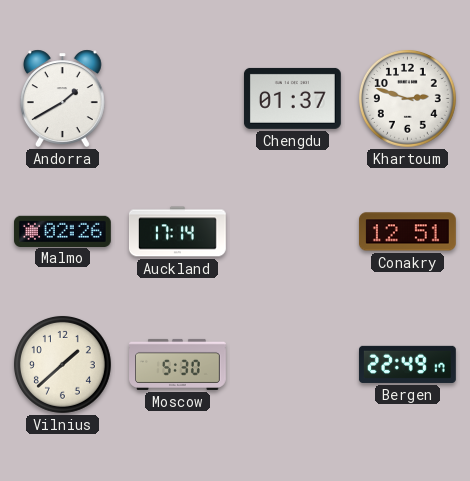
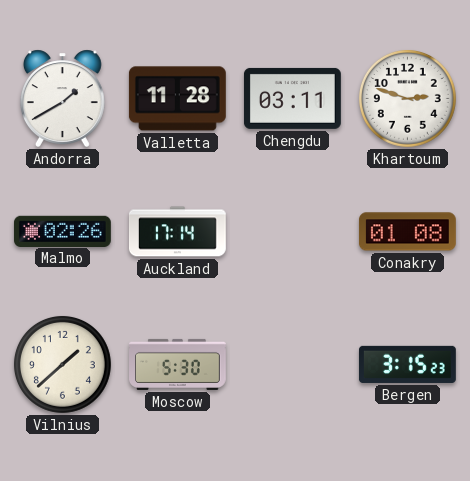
Valletta: none -> 11:28
Chengdu: 01:37 -> 03:11
Conakry: 12:51 -> 01:08
Bergen: 22:49 -> 3:15
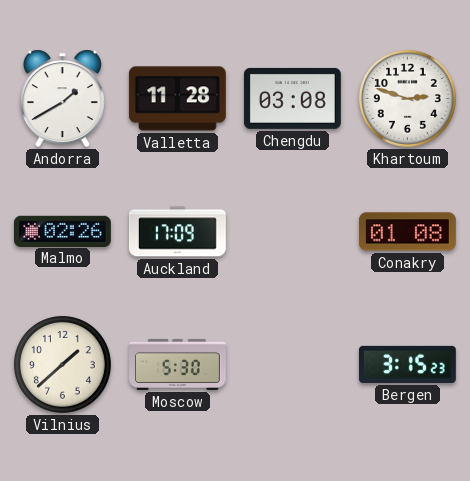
Chengdu: 03:11 -> 03:08
Auckland: 17:14 -> 17:09
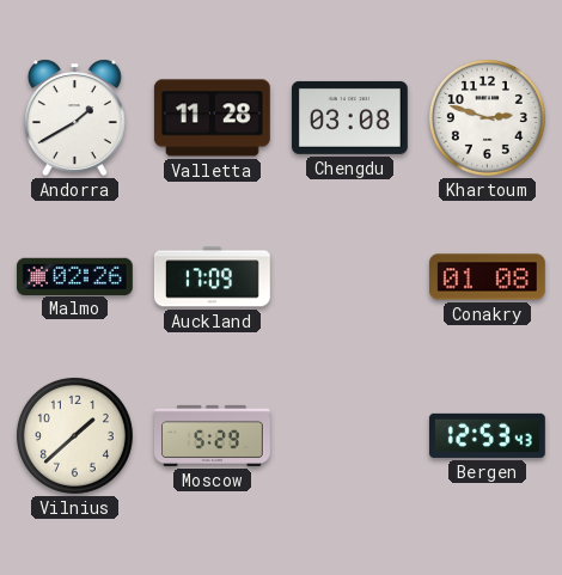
Moscow: 5:30 -> 5:29
Bergen: 3:15 -> 12:53
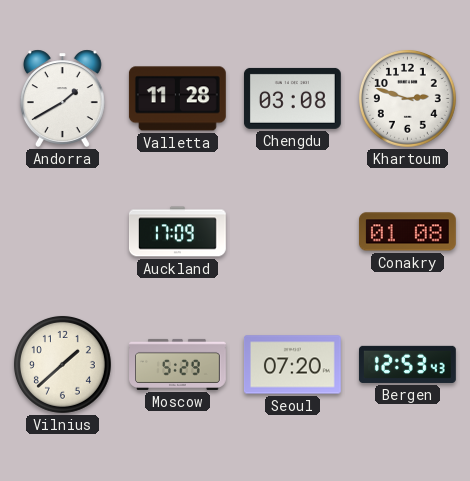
Malmo: 02:26 -> none
Seoul: none -> 07:20
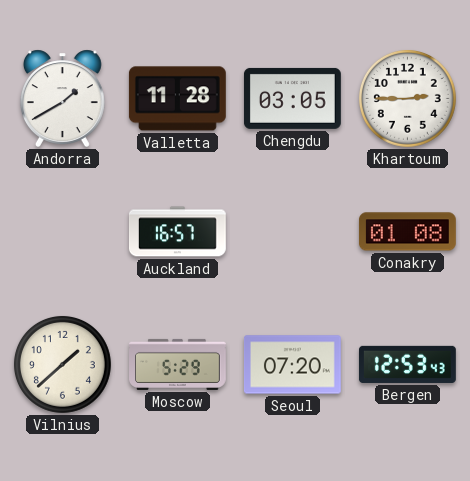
Chengdu: 03:08 -> 03:05
Khartoum: 2:48 -> 2:45
Auckland: 17:09 -> 16:57
